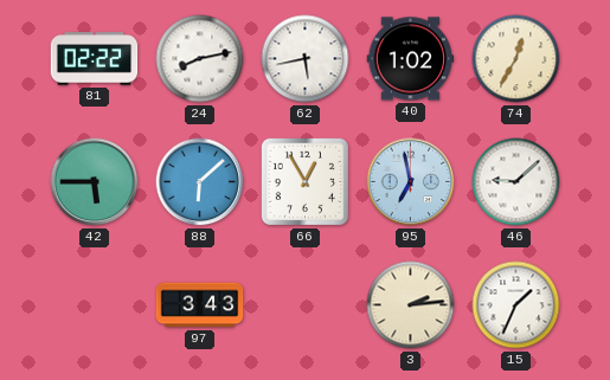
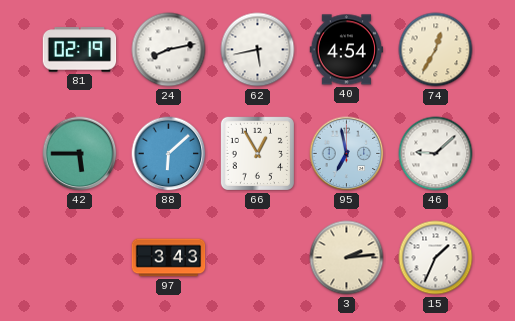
81: 02:22 -> 02:19
40: 1:02 -> 4:54
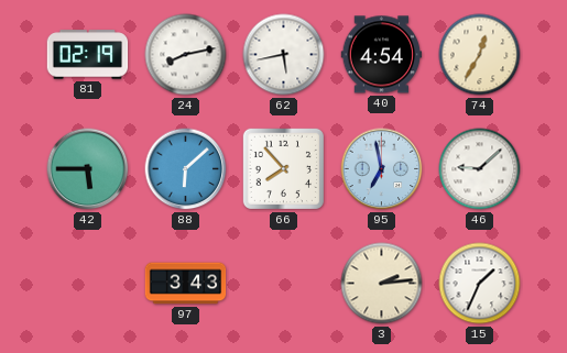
66: 12:55 -> 7:53
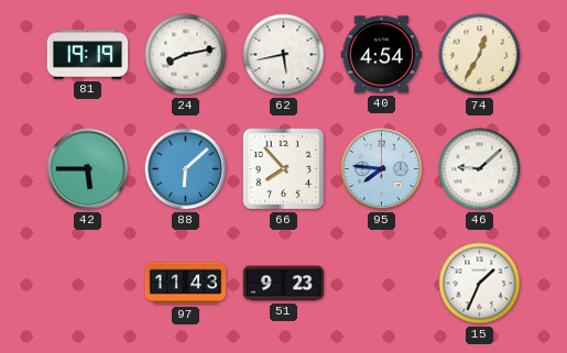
81: 02:19 -> 19:19
95: 6:58 -> 7:46
97: 3:43 -> 11:43
51: none -> 9:23
3: 2:14 -> none
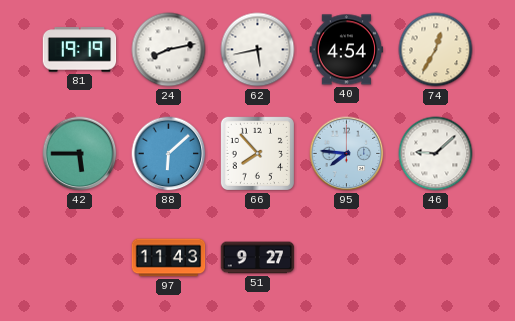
51: 9:23 -> 9:27
15: 1:34 -> none
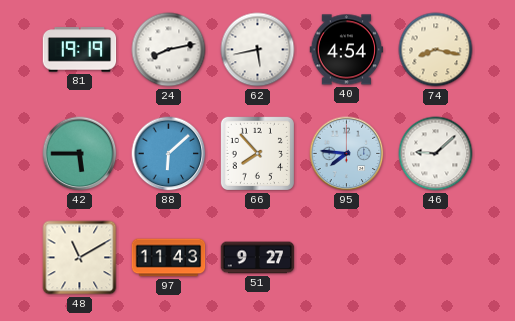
74: 12:35 -> 8:17
48: none -> 11:10
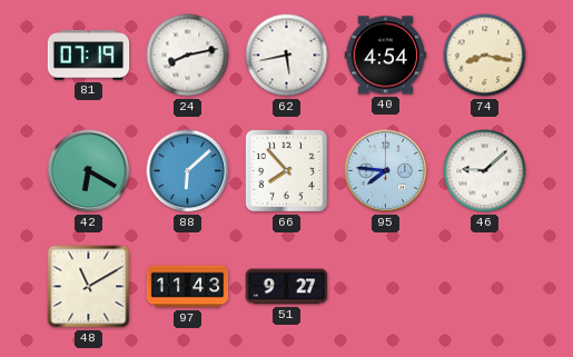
81: 19:19 -> 07:19
42: 5:45 -> 6:20
